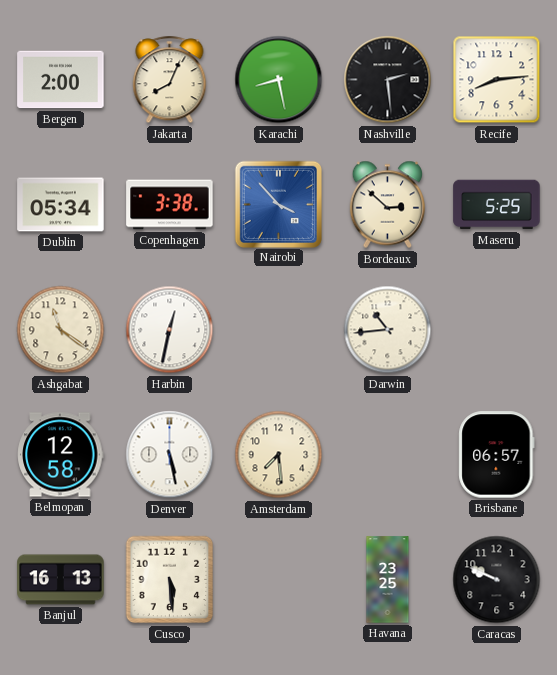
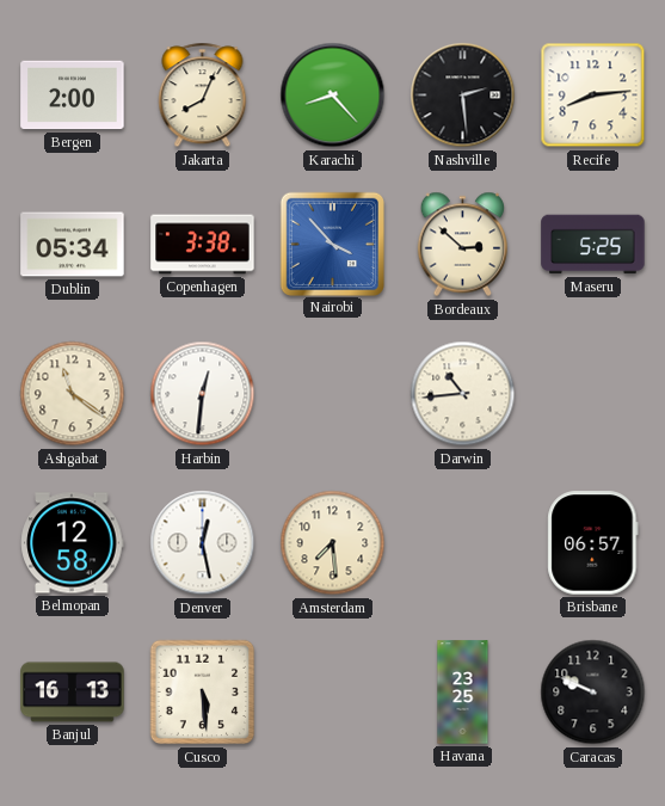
Karachi: 8:28 -> 8:23
Harbin: 12:32 -> 12:31
Denver: 5:28 -> 12:28
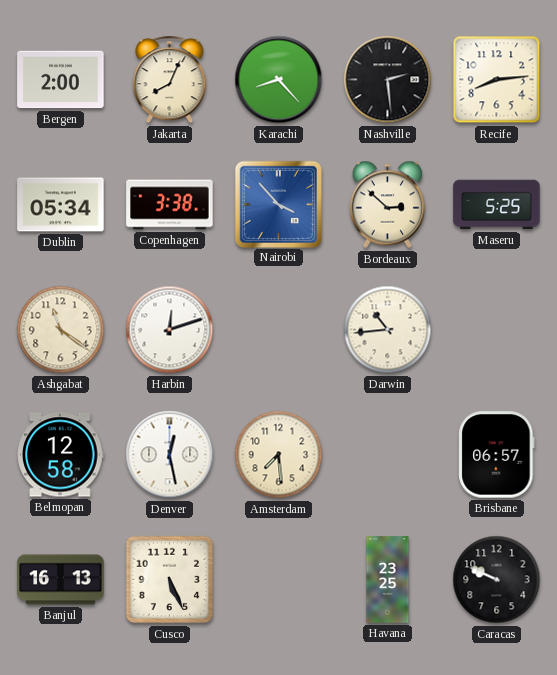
Harbin: 12:31 -> 12:12
Cusco: 5:29 -> 5:26
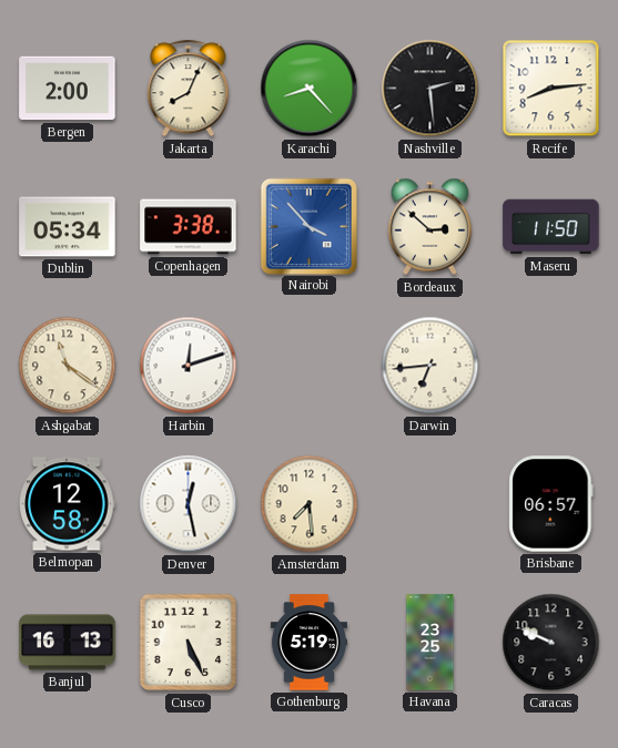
Maseru: 5:25 -> 11:50
Darwin: 10:44 -> 6:44
Gothenburg: none -> 5:19
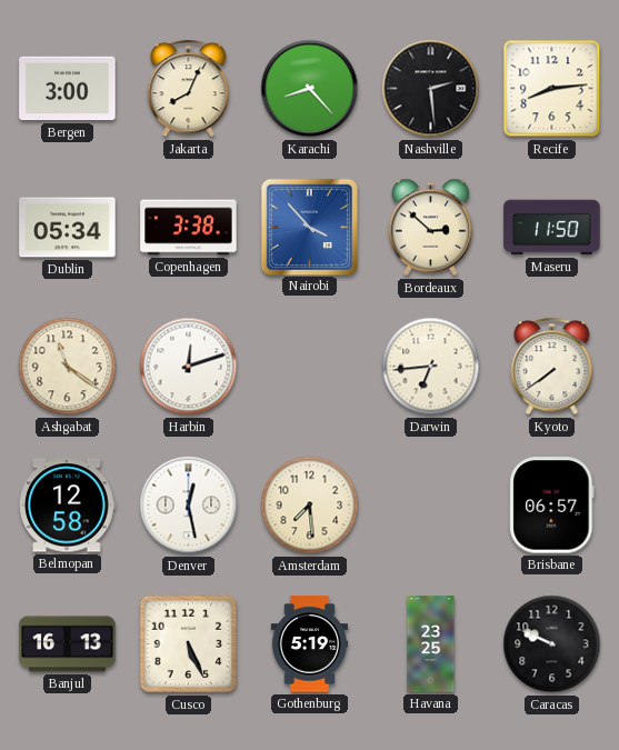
Bergen: 2:00 -> 3:00
Kyoto: none -> 7:39
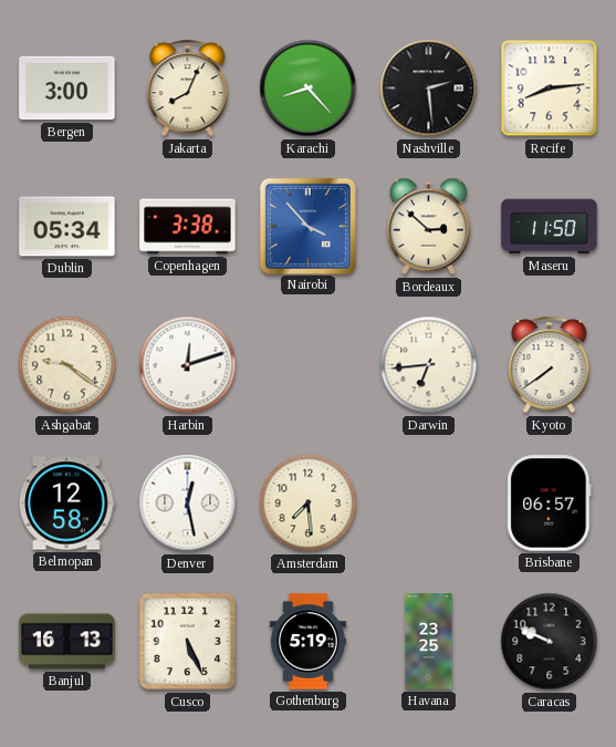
Ashgabat: 11:21 -> 9:21
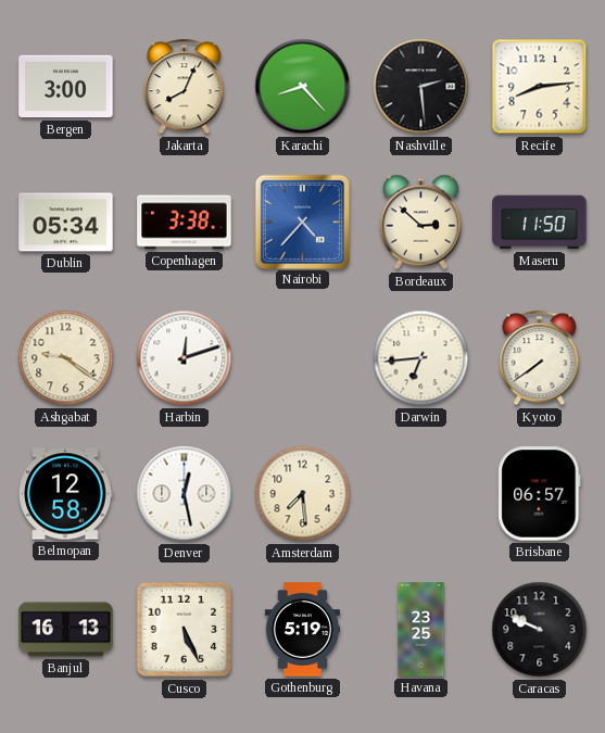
Nairobi: 3:53 -> 4:37
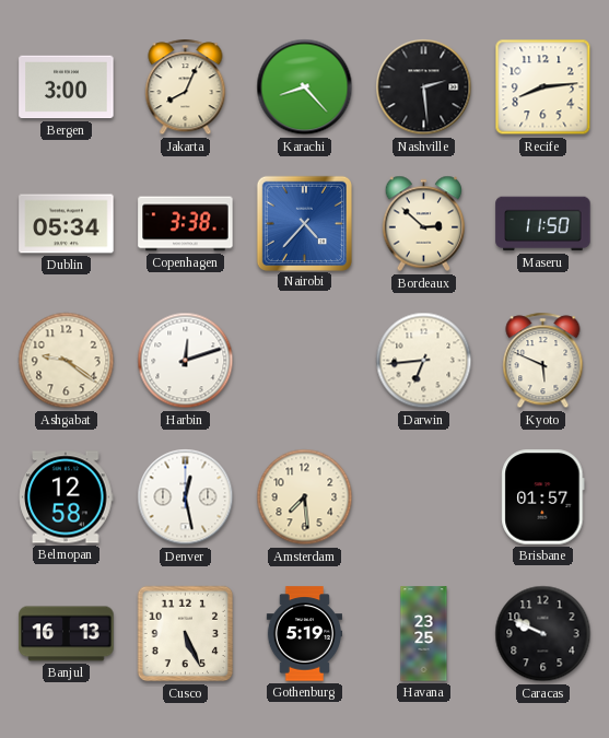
Kyoto: 7:39 -> 5:49
Brisbane: 06:57 -> 01:57
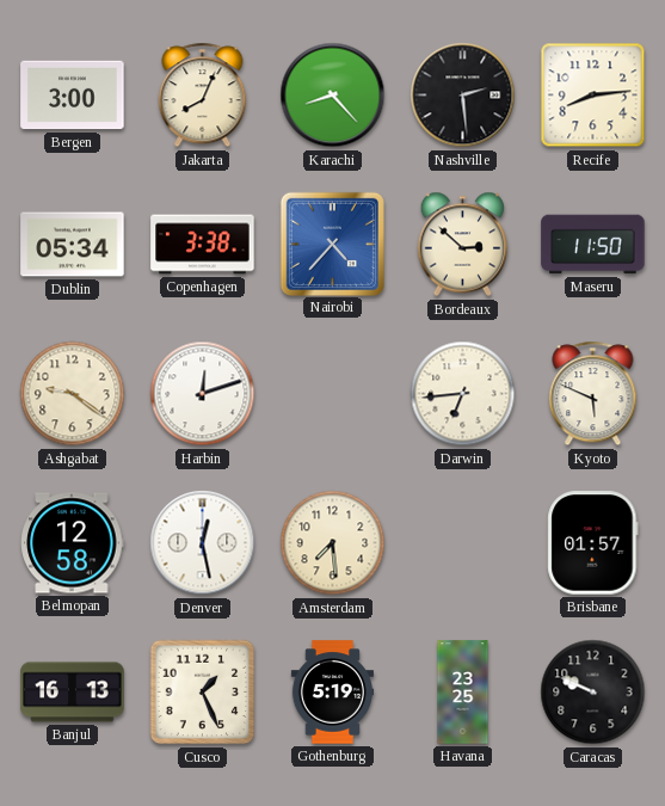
Cusco: 5:26 -> 1:26
